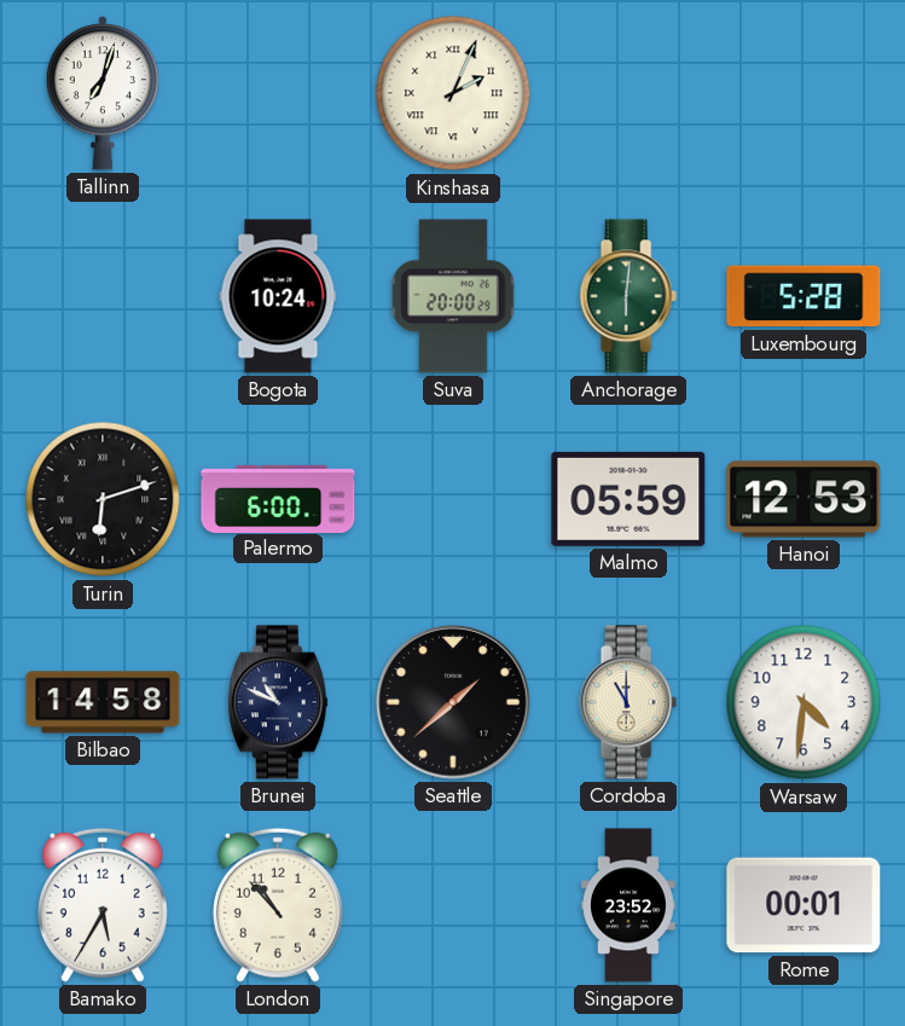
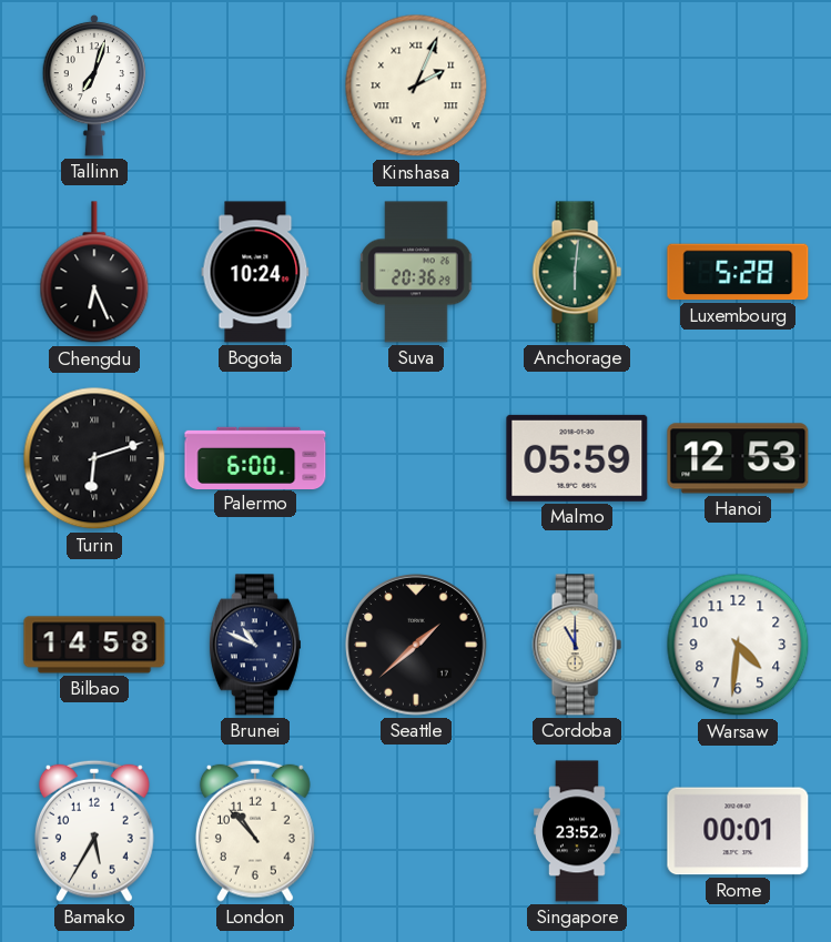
Chengdu: none -> 6:26
Suva: 20:00 -> 20:36
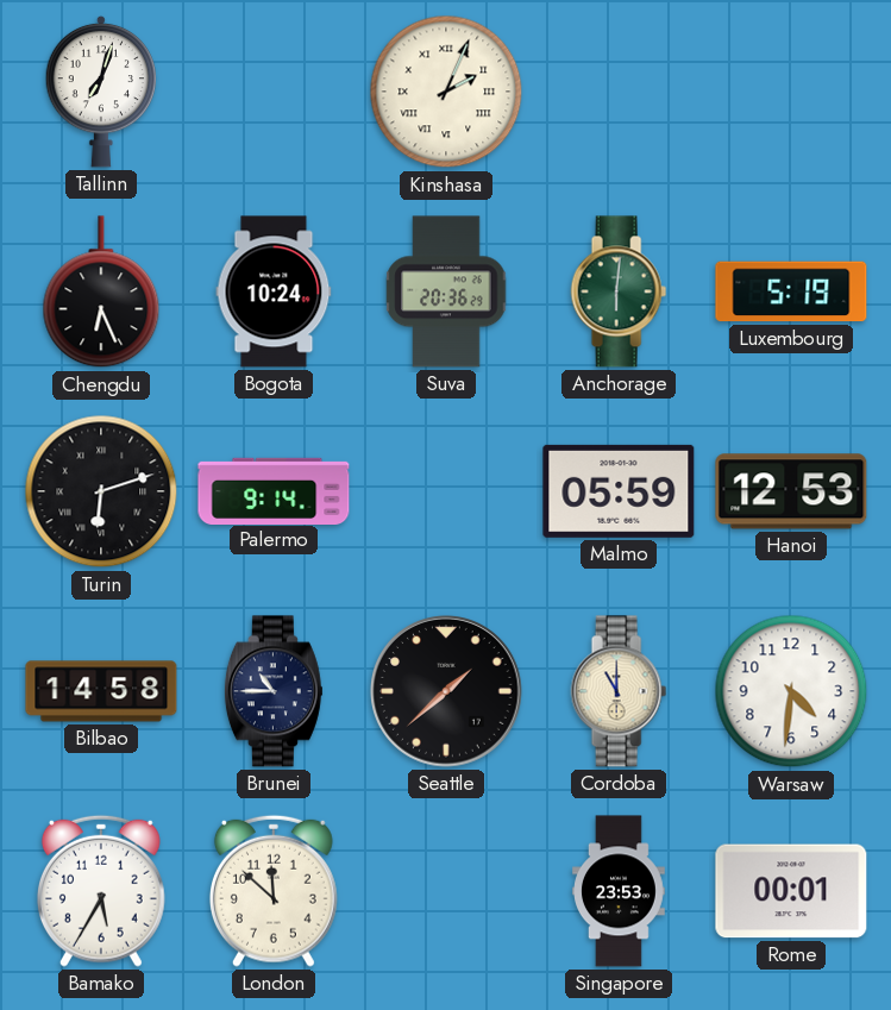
Luxembourg: 5:28 -> 5:19
Palermo: 6:00 -> 9:14
Brunei: 10:49 -> 10:45
London: 10:53 -> 11:52
Singapore: 23:52 -> 23:53
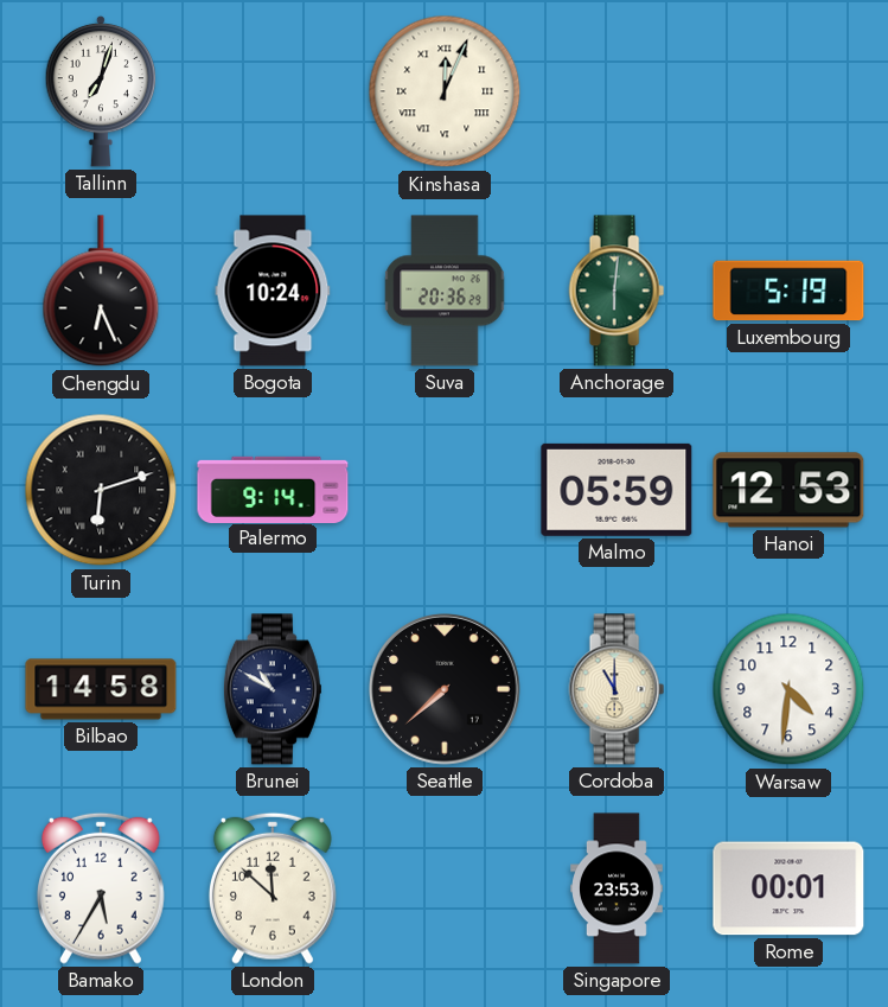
Kinshasa: 2:04 -> 12:04
Brunei: 10:45 -> 10:50
Seattle: 1:38 -> 7:38
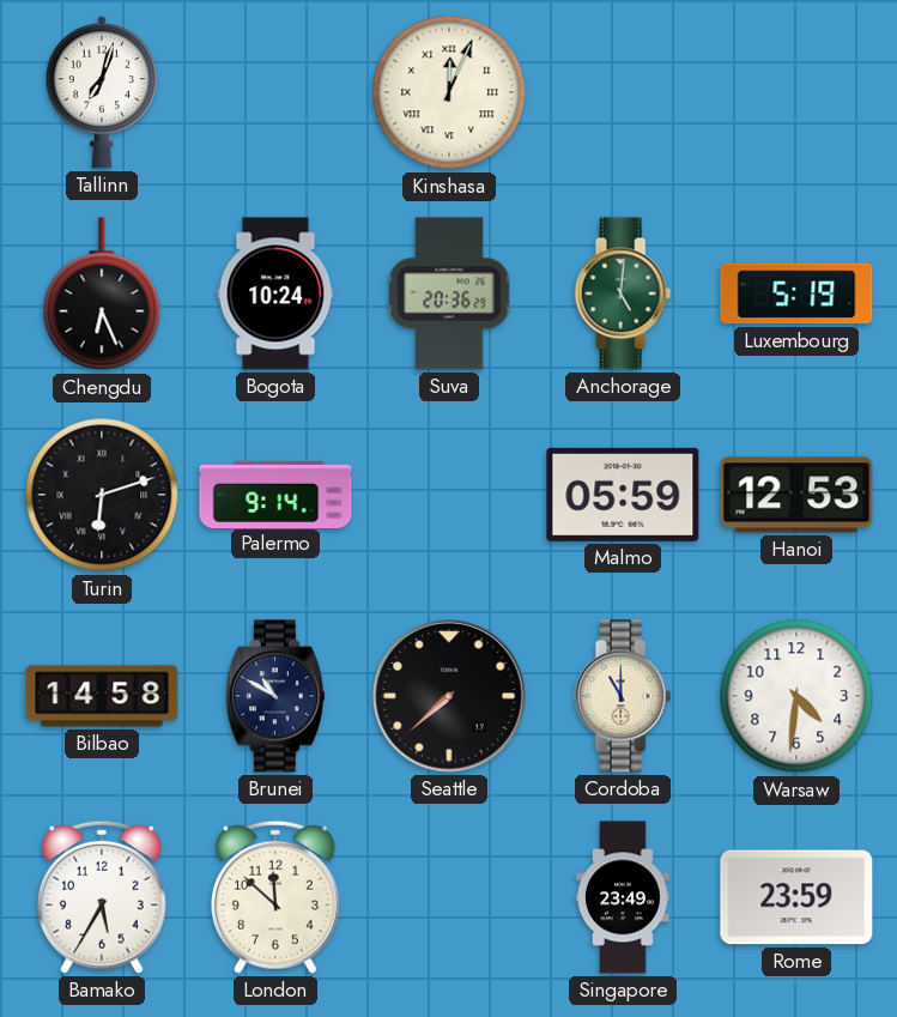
Anchorage: 6:01 -> 5:01
Singapore: 23:53 -> 23:49
Rome: 00:01 -> 23:59
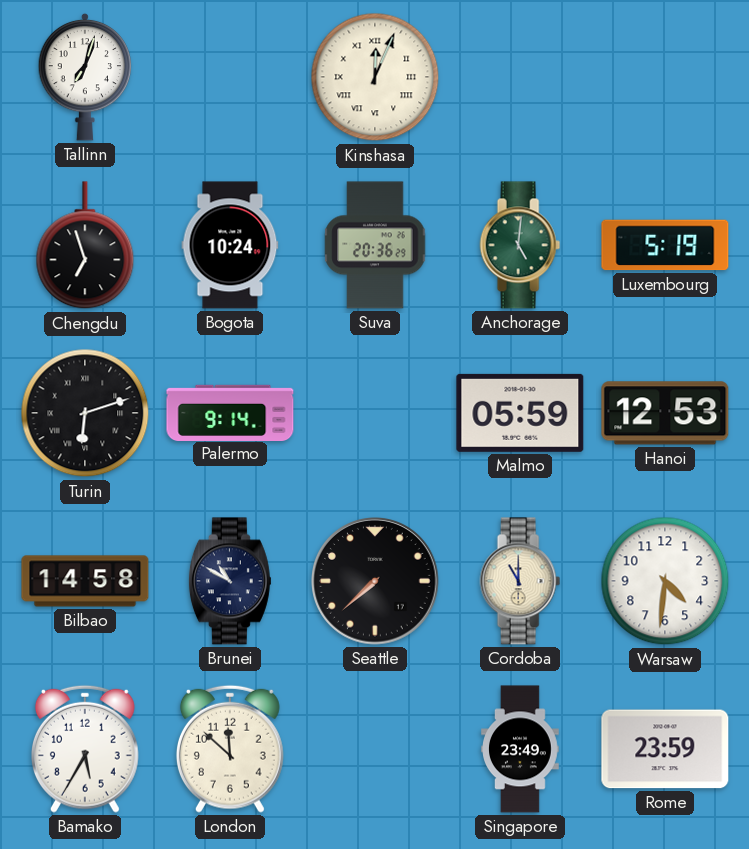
Chengdu: 6:26 -> 6:57
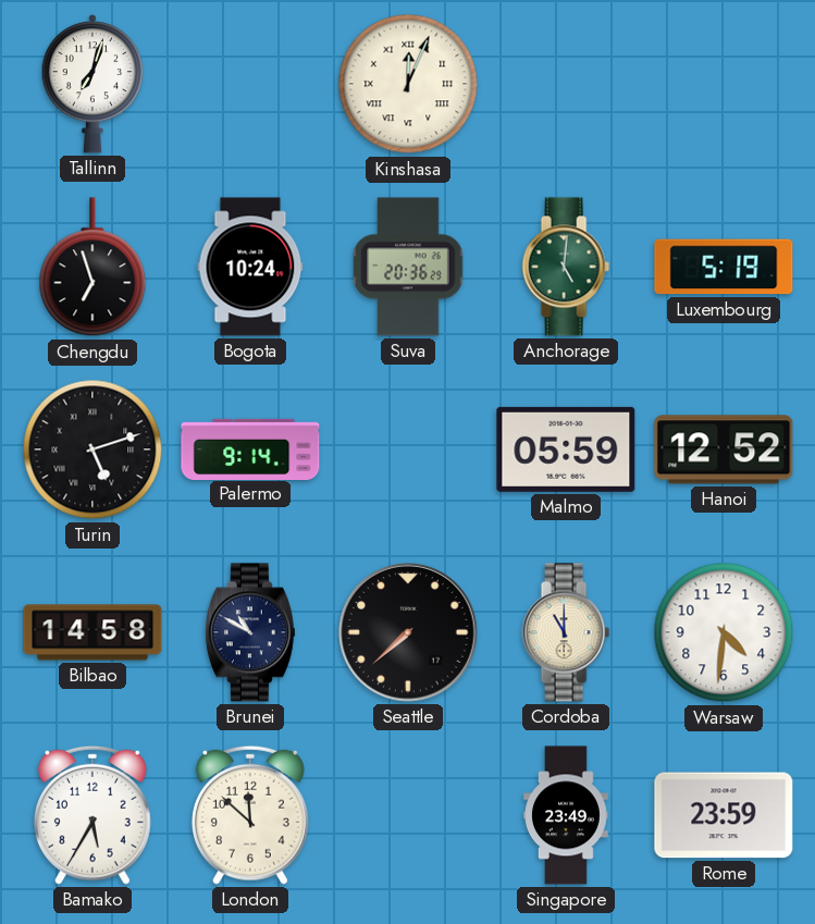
Turin: 6:12 -> 5:12
Hanoi: 12:53 -> 12:52
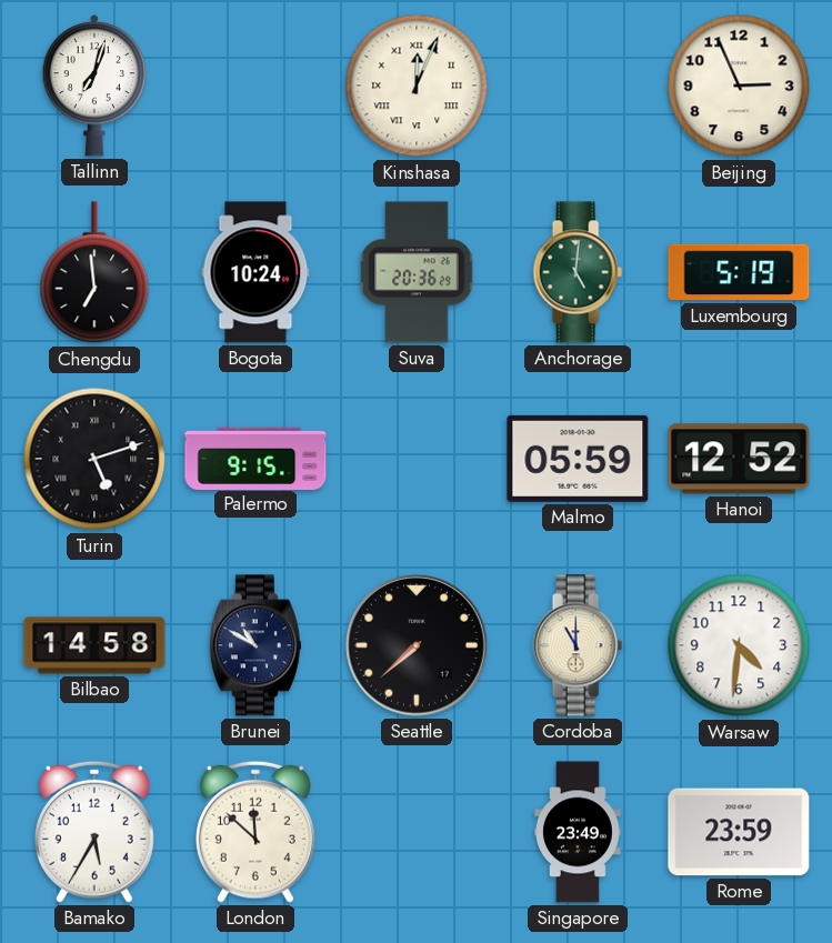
Beijing: none -> 2:56
Chengdu: 6:57 -> 6:59
Palermo: 9:14 -> 9:15
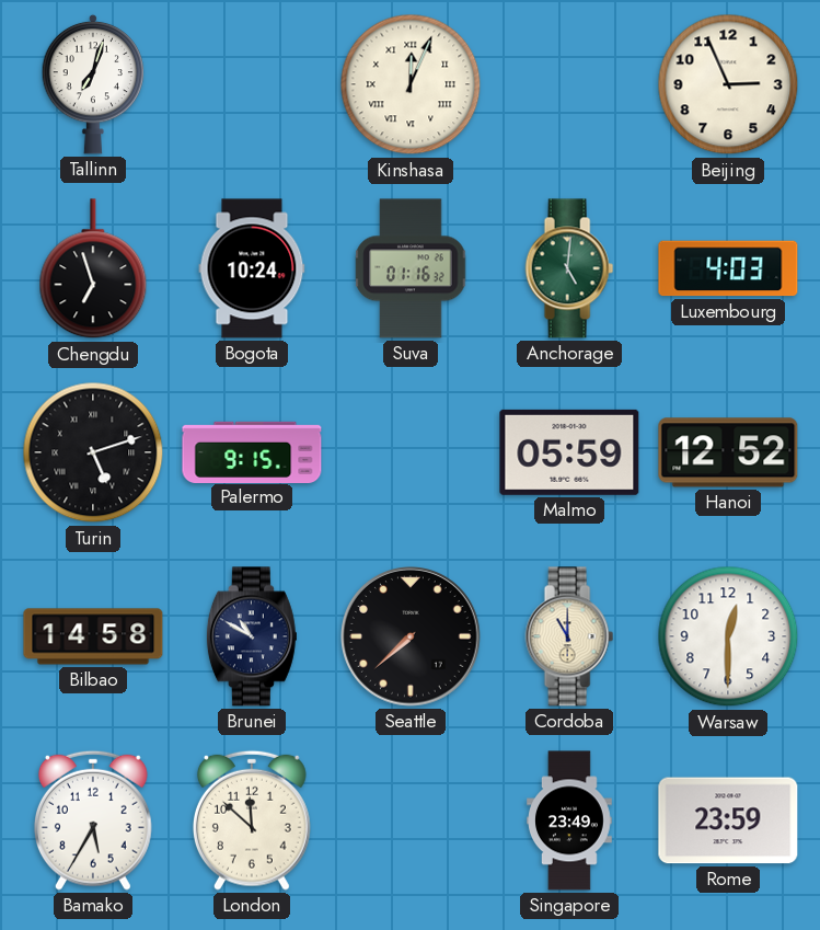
Chengdu: 6:59 -> 6:57
Suva: 20:36 -> 01:16
Luxembourg: 5:19 -> 4:03
Warsaw: 4:31 -> 12:30
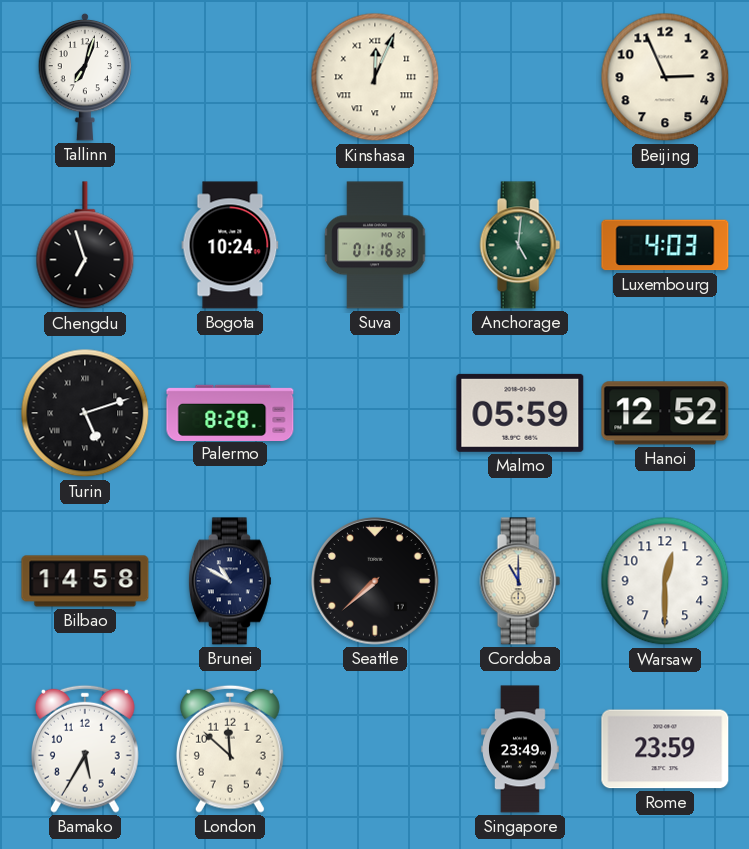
Palermo: 9:15 -> 8:28
